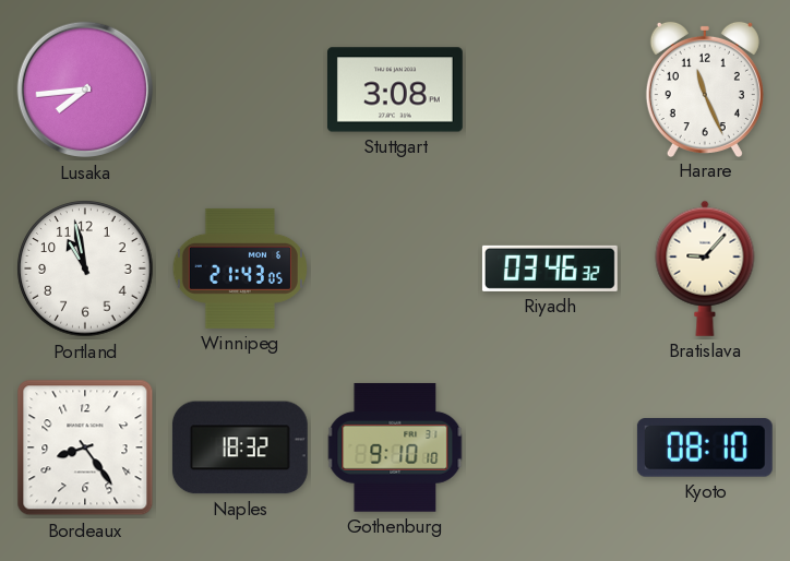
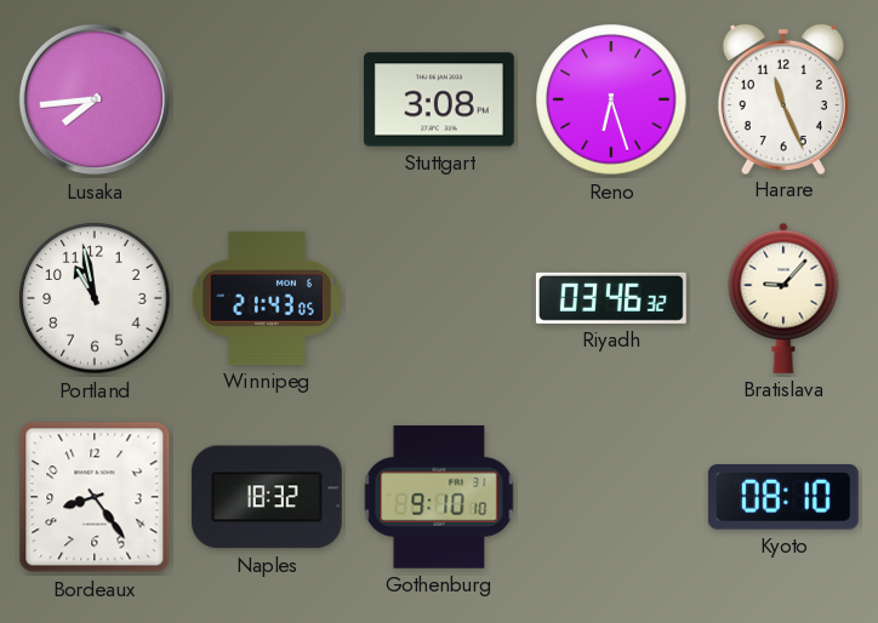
Reno: none -> 6:27
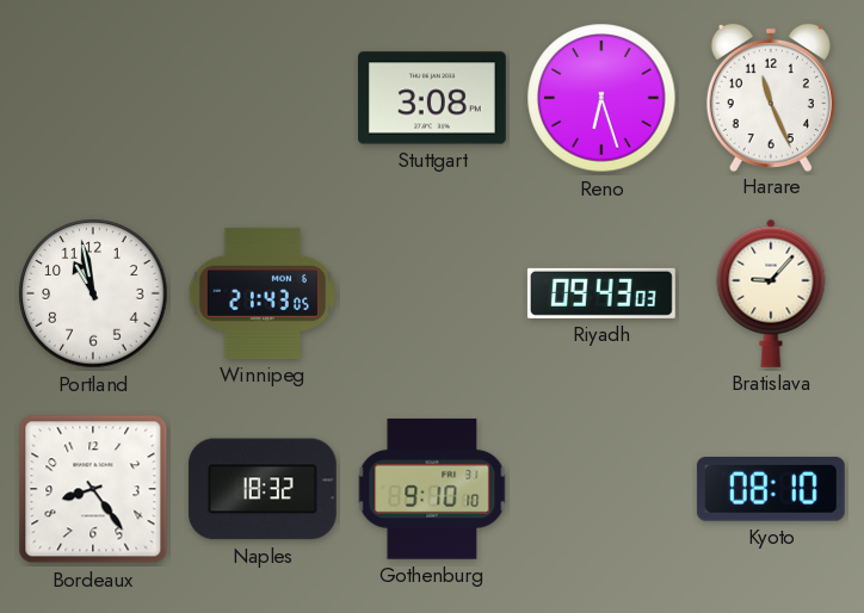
Lusaka: 7:44 -> none
Riyadh: 03:46 -> 09:43
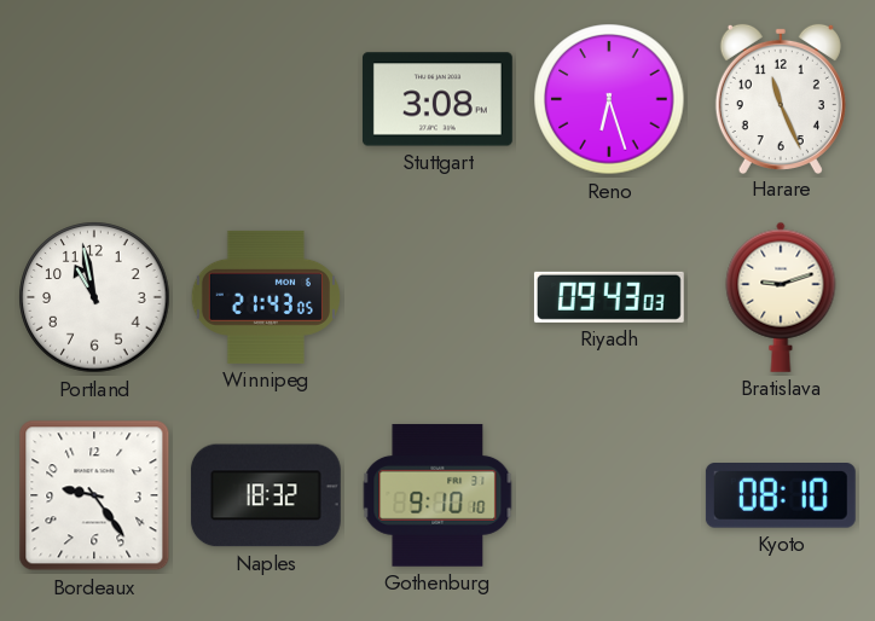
Bratislava: 9:07 -> 9:12
Bordeaux: 8:24 -> 9:24
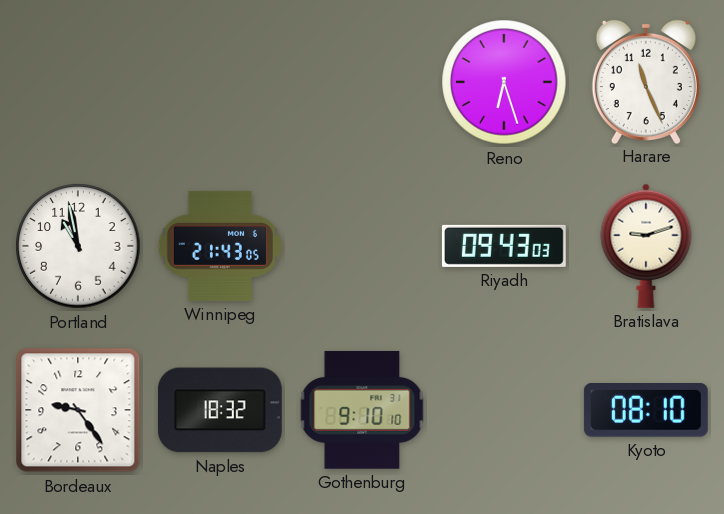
Stuttgart: 3:08 -> none
